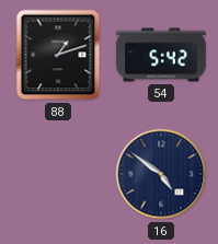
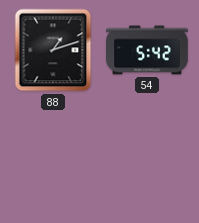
16: 4:51 -> none
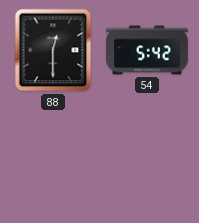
88: 1:12 -> 12:30
